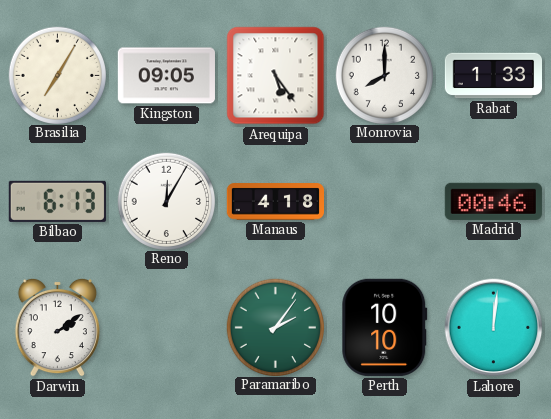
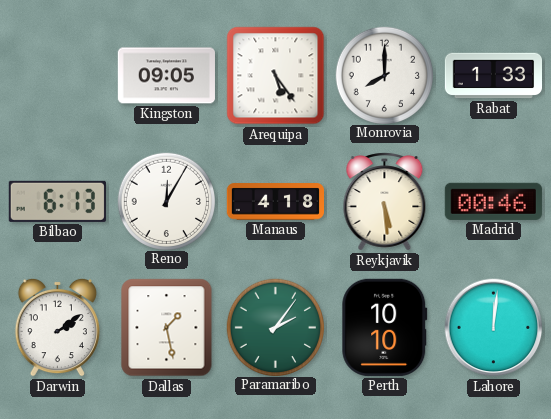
Brasilia: 7:05 -> none
Reykjavik: none -> 5:29
Dallas: none -> 1:28
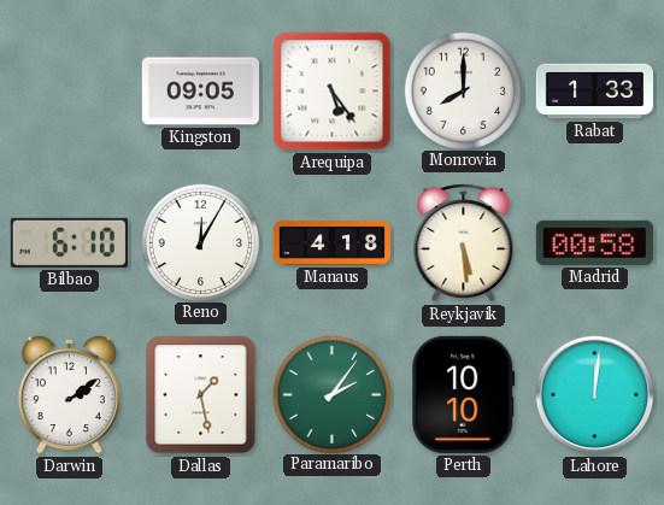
Bilbao: 6:13 -> 6:10
Madrid: 00:46 -> 00:58
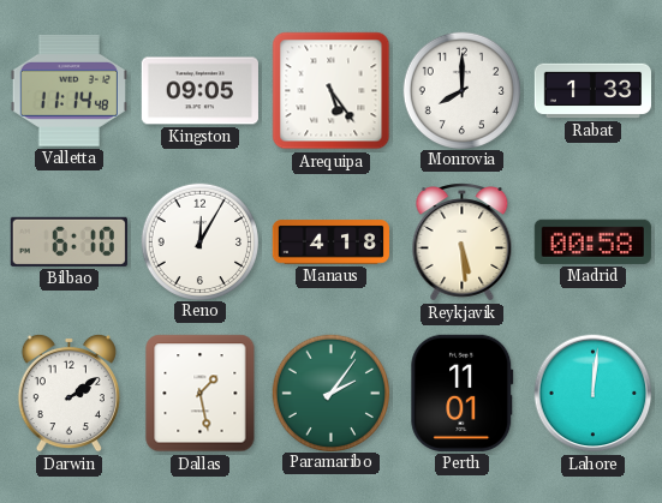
Valletta: none -> 11:14
Perth: 10:10 -> 11:01
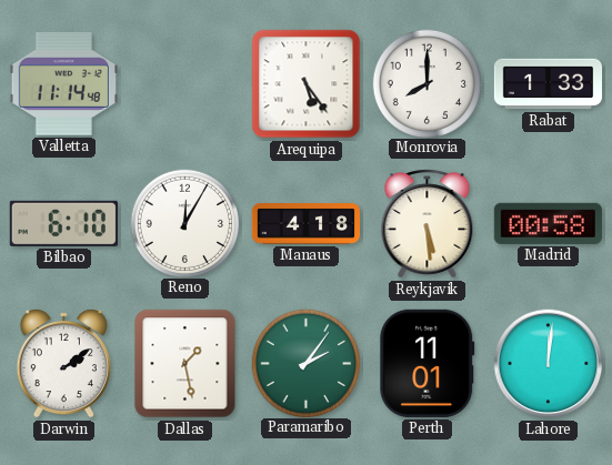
Kingston: 09:05 -> none
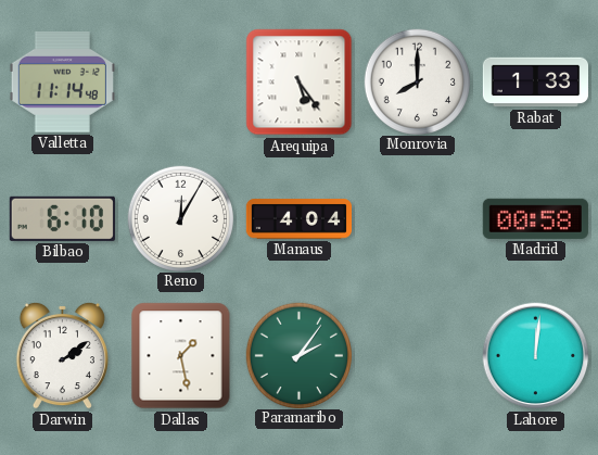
Manaus: 4:18 -> 4:04
Reykjavik: 5:29 -> none
Perth: 11:01 -> none
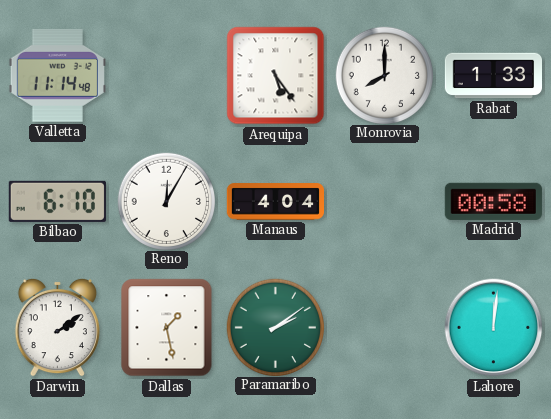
Paramaribo: 2:06 -> 2:09
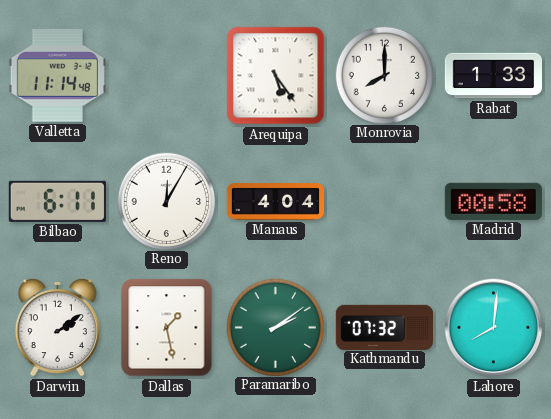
Bilbao: 6:10 -> 6:11
Kathmandu: none -> 07:32
Lahore: 12:01 -> 8:01
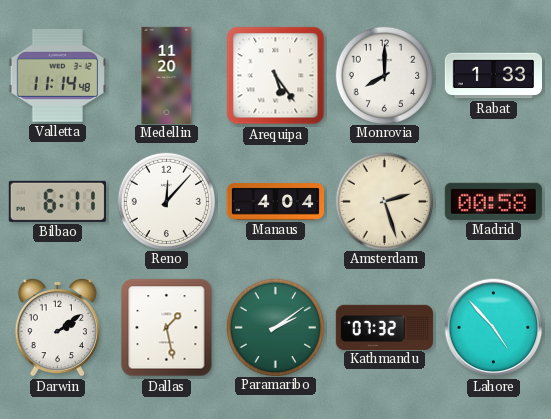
Medellin: none -> 11:20
Reno: 12:05 -> 12:07
Amsterdam: none -> 2:27
Lahore: 8:01 -> 4:53
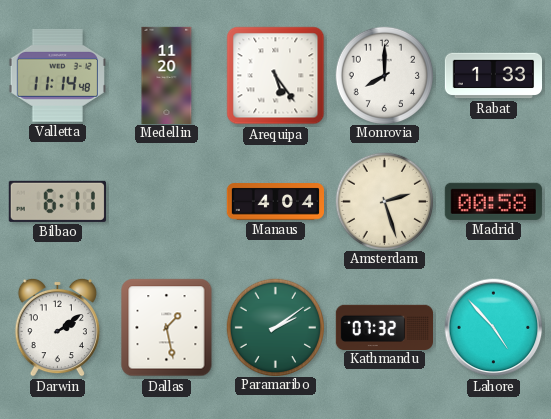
Reno: 12:07 -> none
